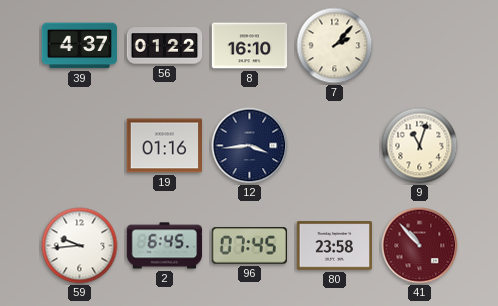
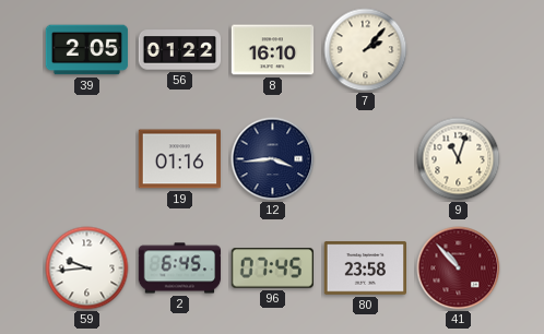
39: 4:37 -> 2:05
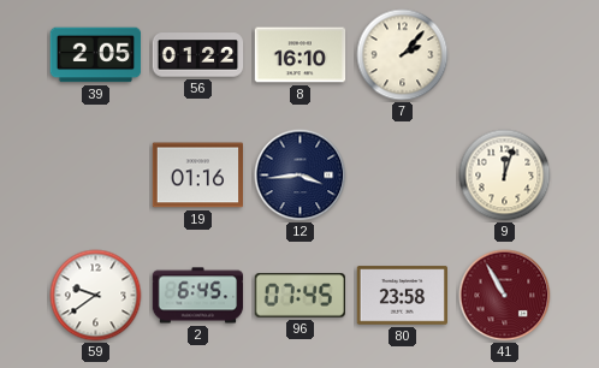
9: 11:03 -> 12:03
59: 9:44 -> 9:39
41: 10:53 -> 10:55
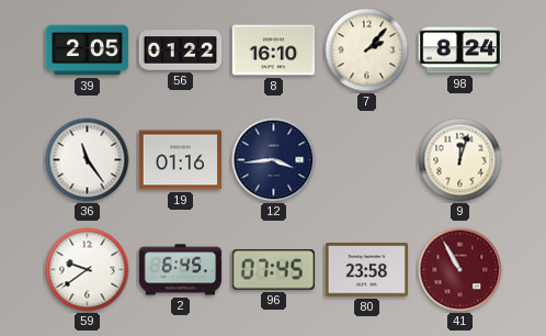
98: none -> 8:24
36: none -> 11:24
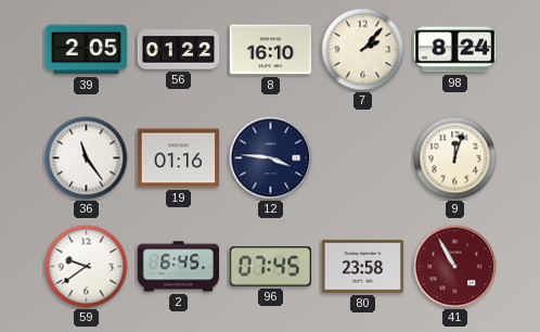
12: 3:44 -> 3:46
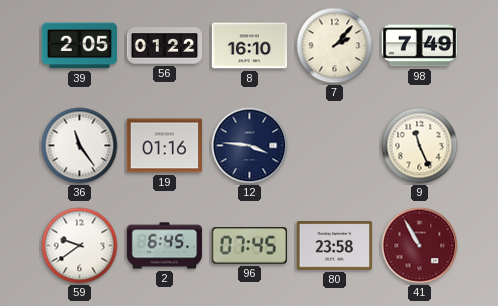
98: 8:24 -> 7:49
9: 12:03 -> 11:26
